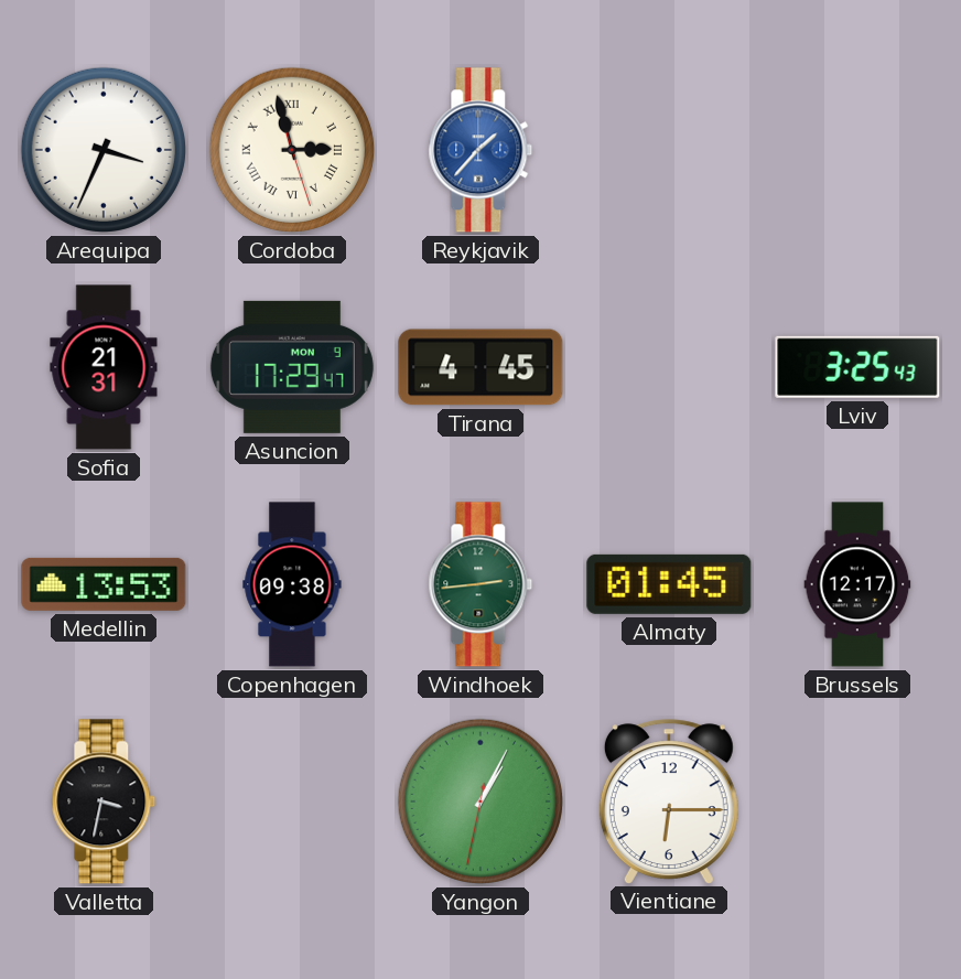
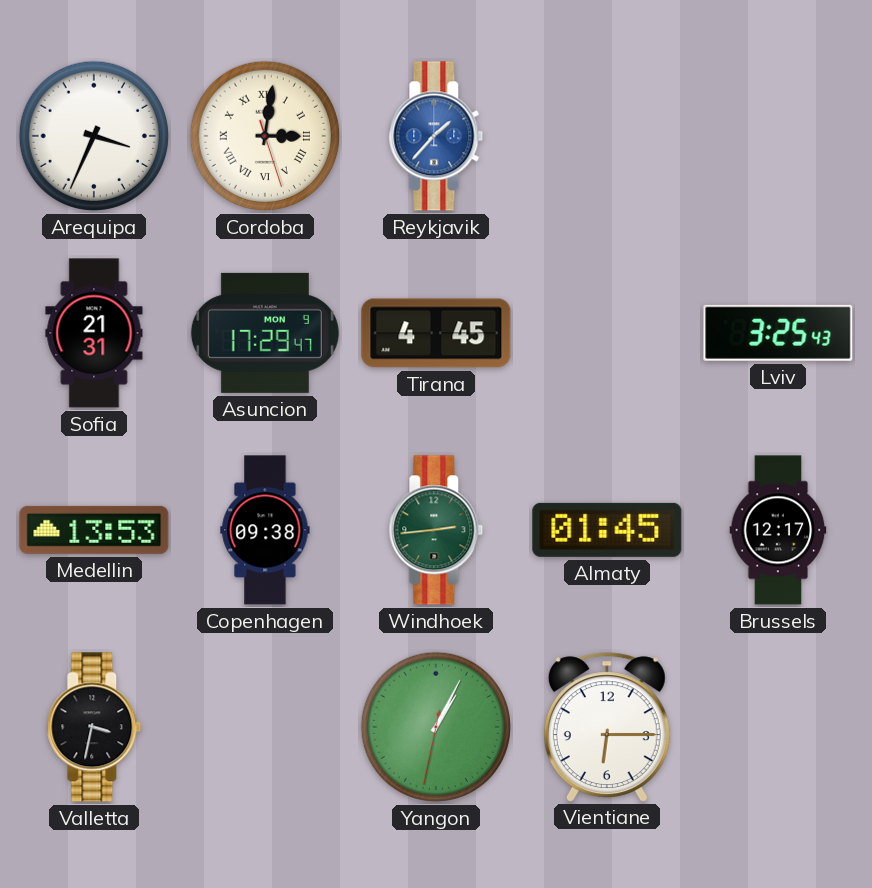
Cordoba: 2:57 -> 3:01
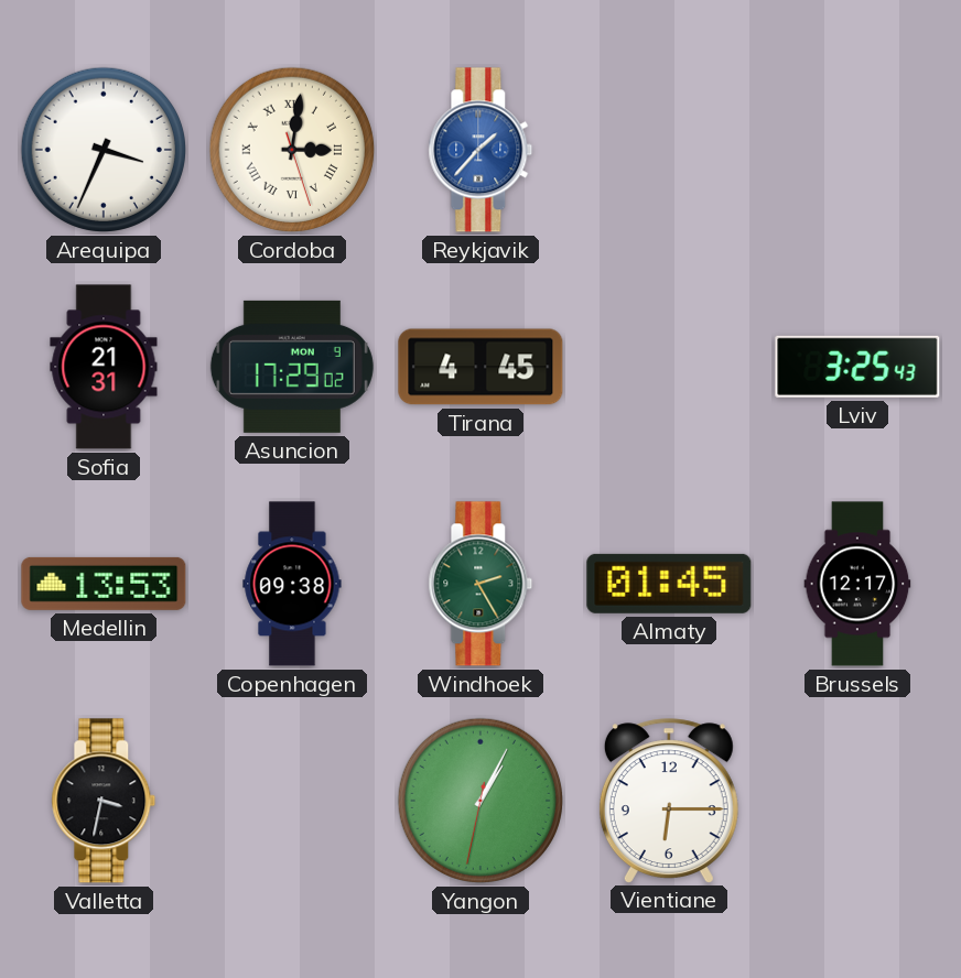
Asuncion: 17:29:47 -> 17:29:02
Windhoek: 2:44 -> 2:25
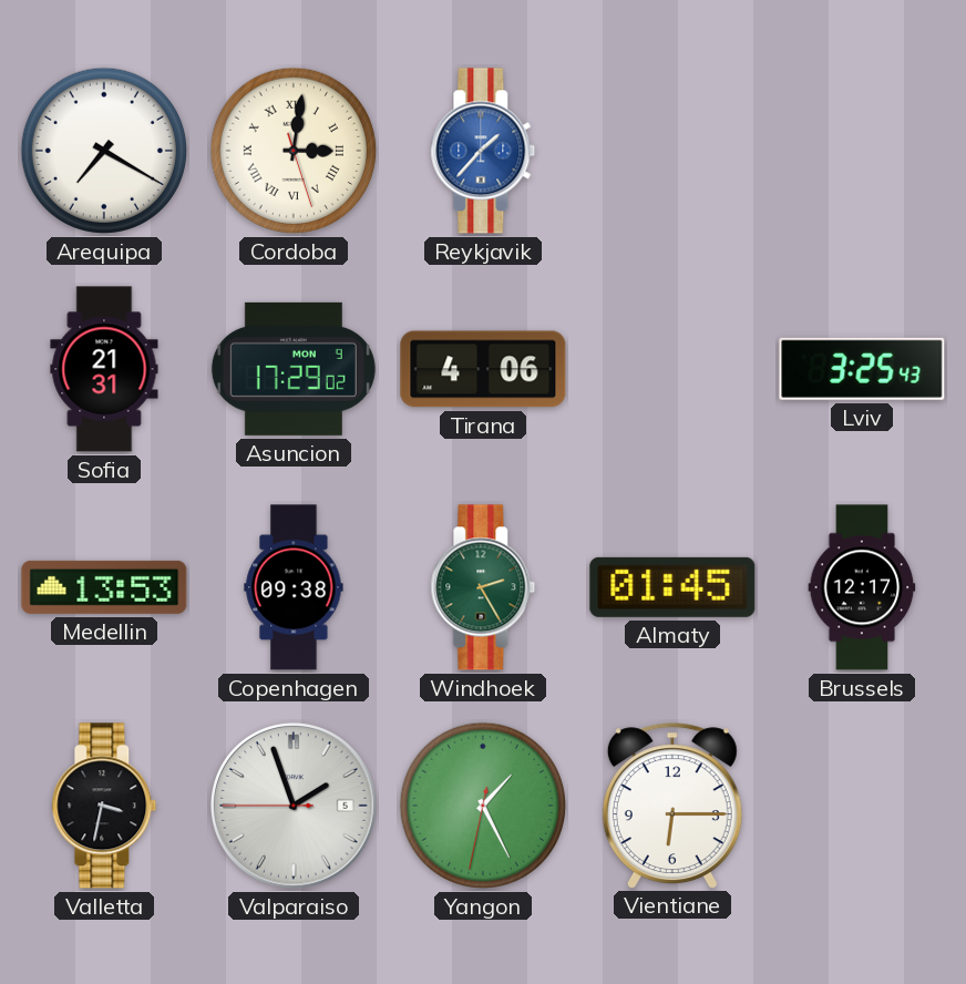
Arequipa: 3:34 -> 7:20
Tirana: 4:45 -> 4:06
Valparaiso: none -> 1:56
Yangon: 1:04 -> 1:25
